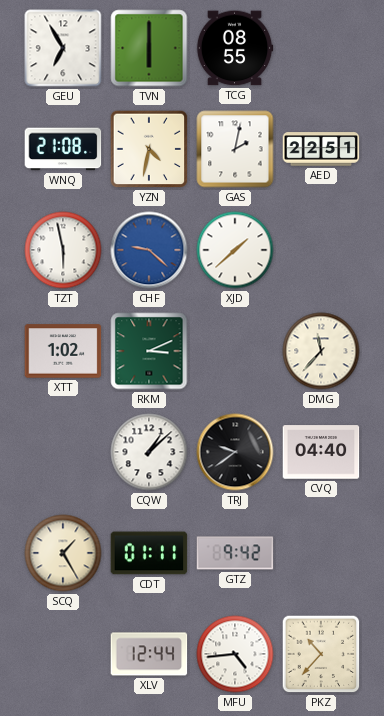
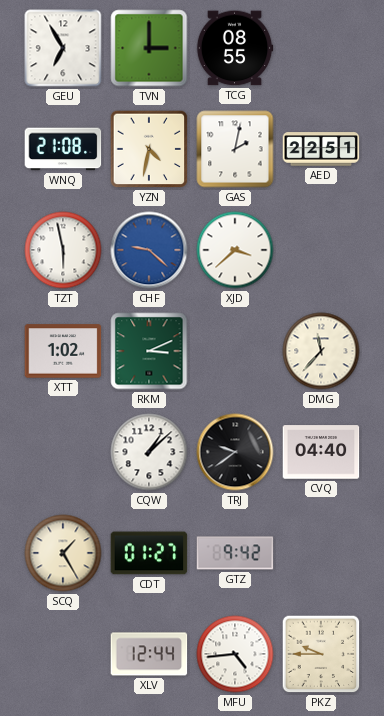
TVN: 6:00 -> 3:00
XJD: 1:38 -> 3:38
CDT: 01:11 -> 01:27
PKZ: 10:37 -> 9:45
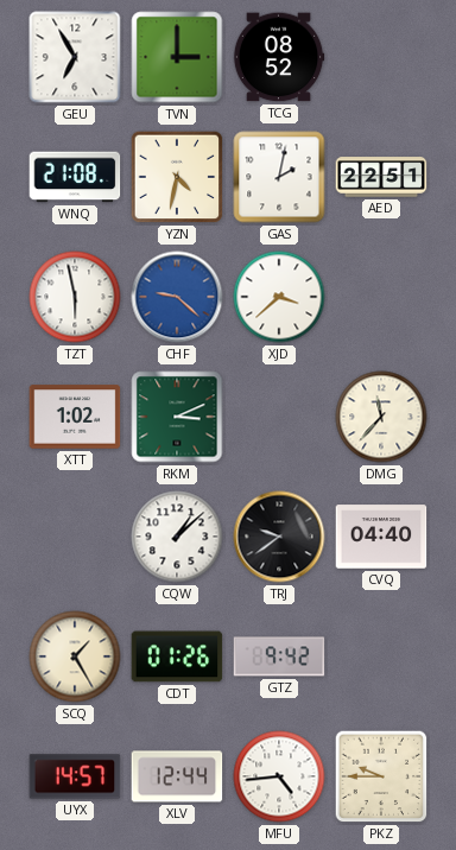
TCG: 08:55 -> 08:52
CDT: 01:27 -> 01:26
UYX: none -> 14:57
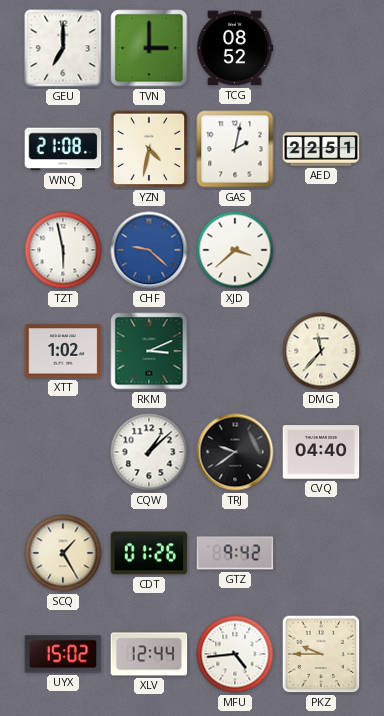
GEU: 6:55 -> 7:00
UYX: 14:57 -> 15:02
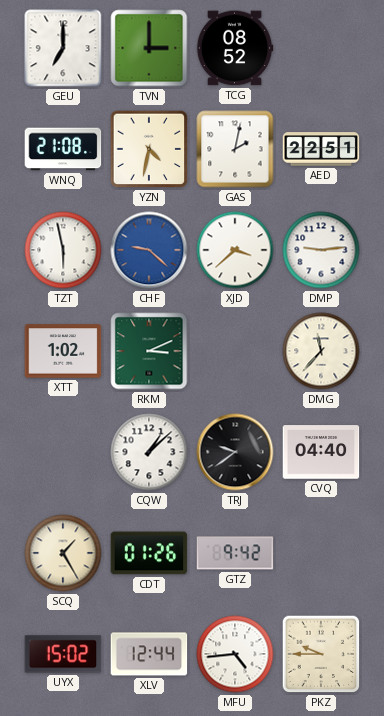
DMP: none -> 9:14
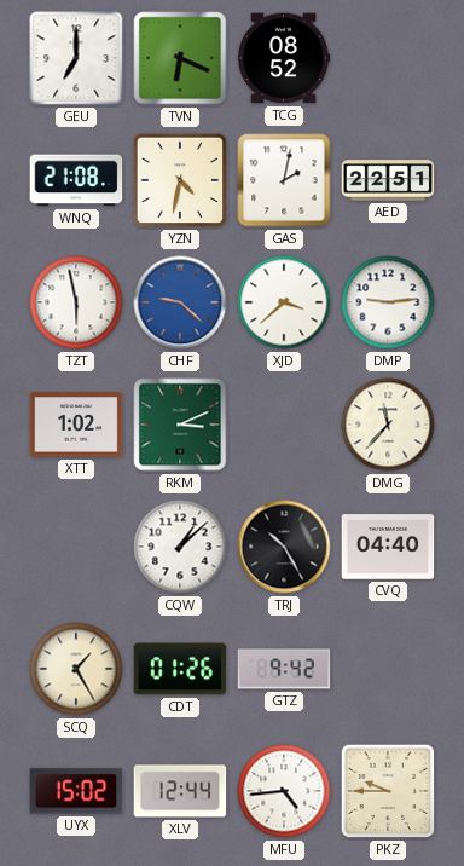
TVN: 3:00 -> 6:19
TRJ: 9:39 -> 10:25
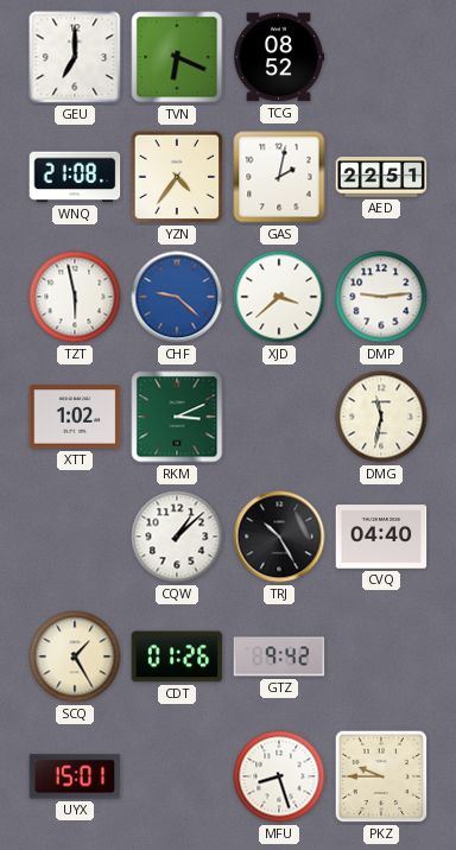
YZN: 4:32 -> 4:36
DMG: 11:37 -> 11:32
UYX: 15:02 -> 15:01
XLV: 12:44 -> none
MFU: 4:44 -> 8:27
